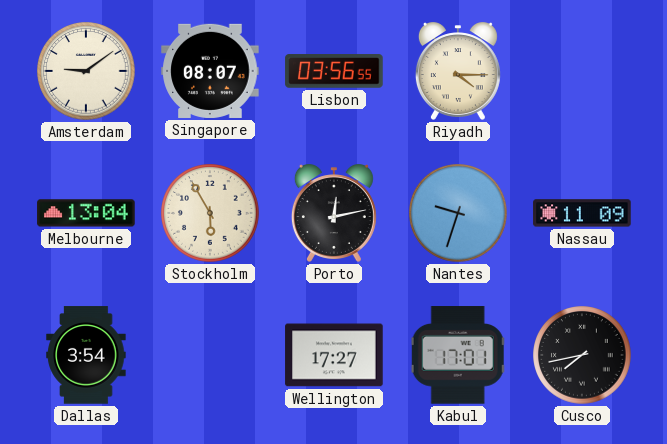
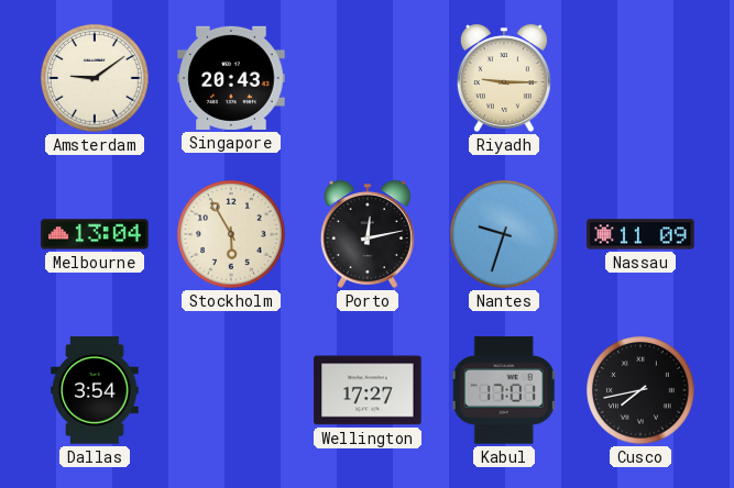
Singapore: 08:07 -> 20:43
Lisbon: 03:56 -> none
Riyadh: 4:15 -> 9:15
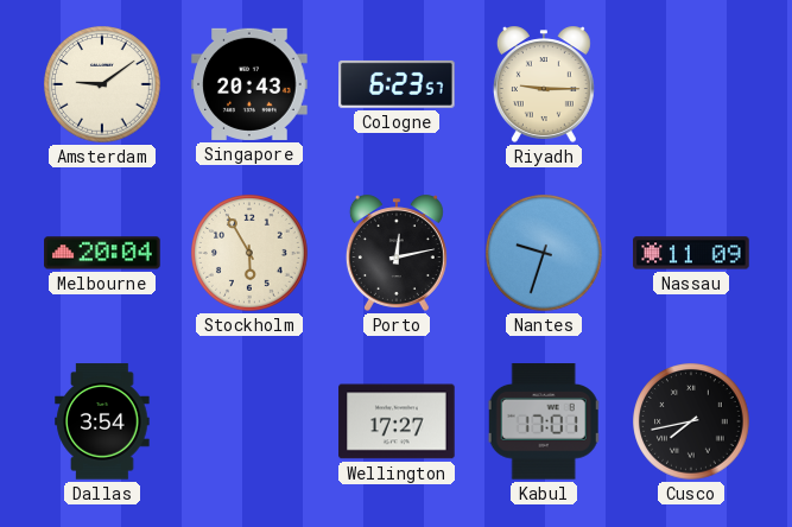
Cologne: none -> 6:23
Melbourne: 13:04 -> 20:04
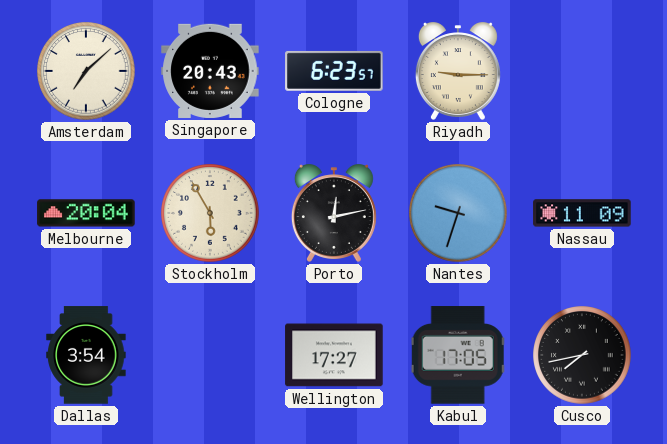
Amsterdam: 9:09 -> 7:08
Kabul: 17:01 -> 17:05
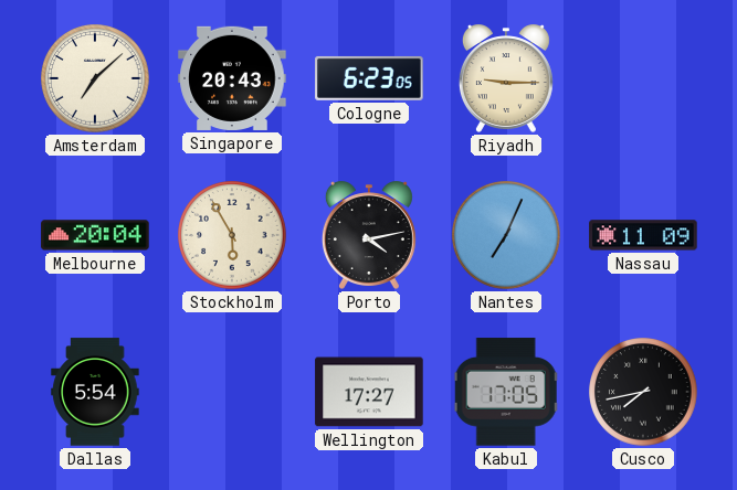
Cologne: 6:23:57 -> 6:23:05
Porto: 12:13 -> 4:13
Nantes: 9:33 -> 7:04
Dallas: 3:54 -> 5:54
